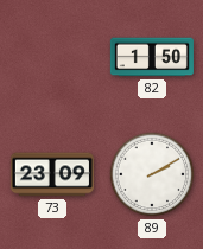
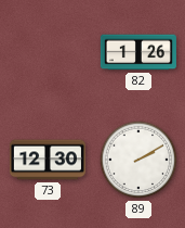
82: 1:50 -> 1:26
73: 23:09 -> 12:30
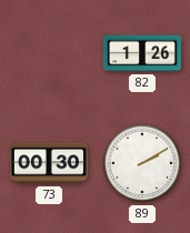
73: 12:30 -> 00:30
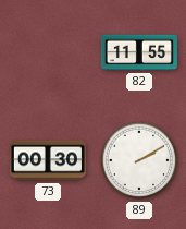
82: 1:26 -> 11:55
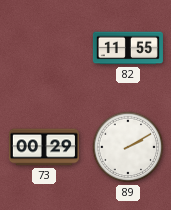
73: 00:30 -> 00:29
